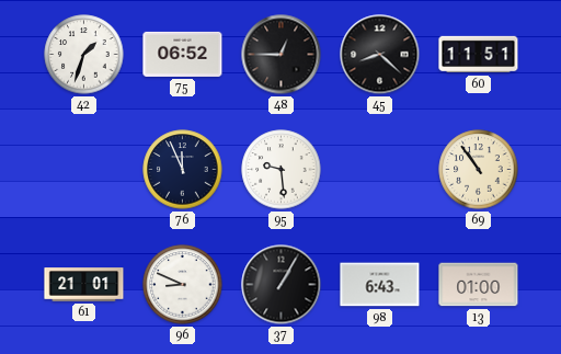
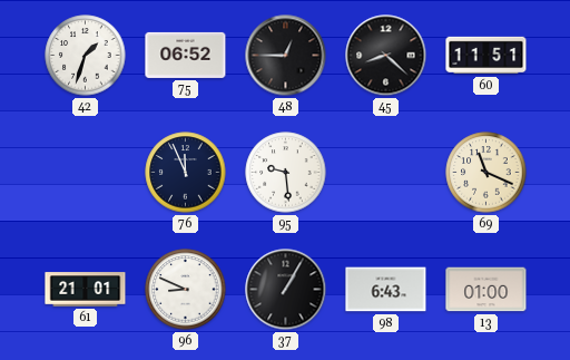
69: 10:54 -> 11:19
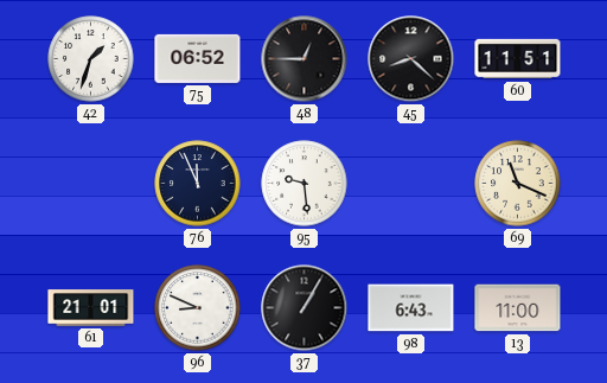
13: 01:00 -> 11:00
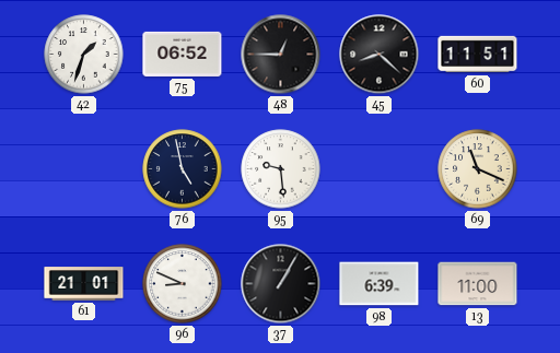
76: 11:56 -> 4:58
98: 6:43 -> 6:39
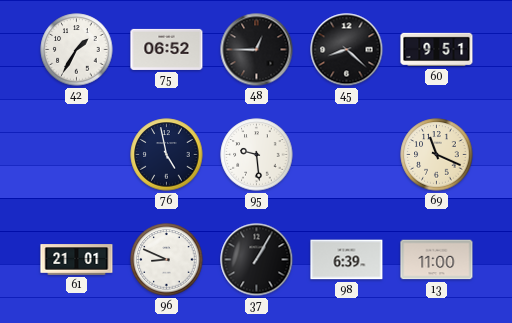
42: 1:33 -> 1:35
60: 11:51 -> 9:51
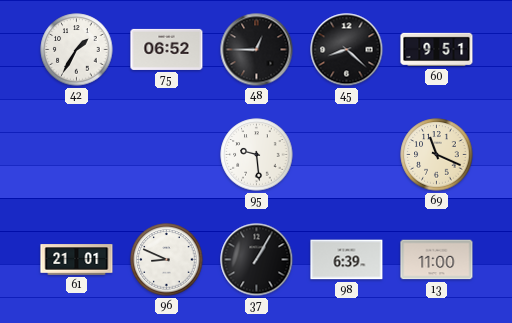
76: 4:58 -> none
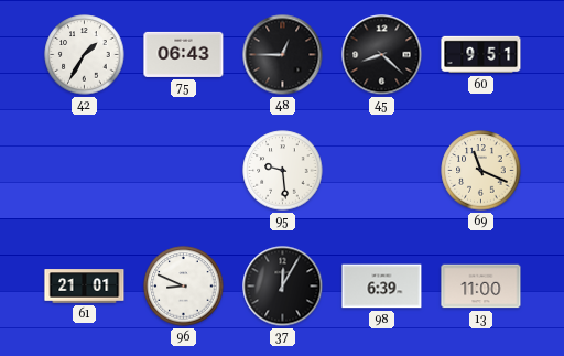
75: 06:52 -> 06:43
37: 1:05 -> 12:05
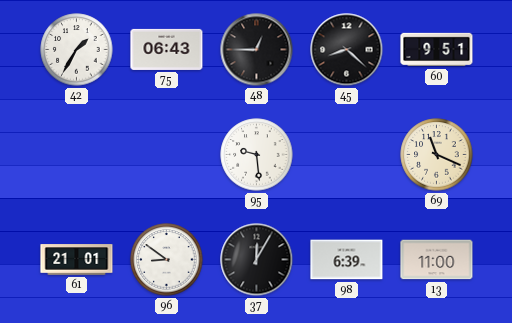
96: 8:49 -> 8:51
